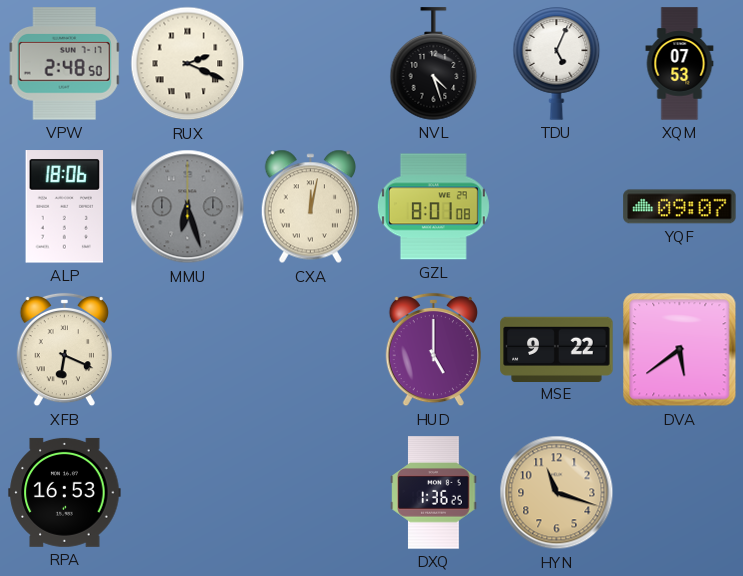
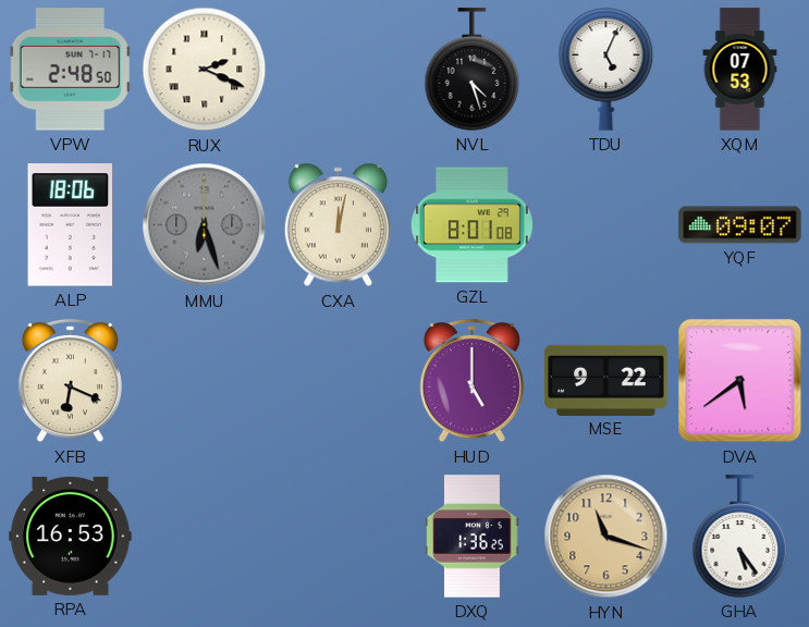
GHA: none -> 5:24
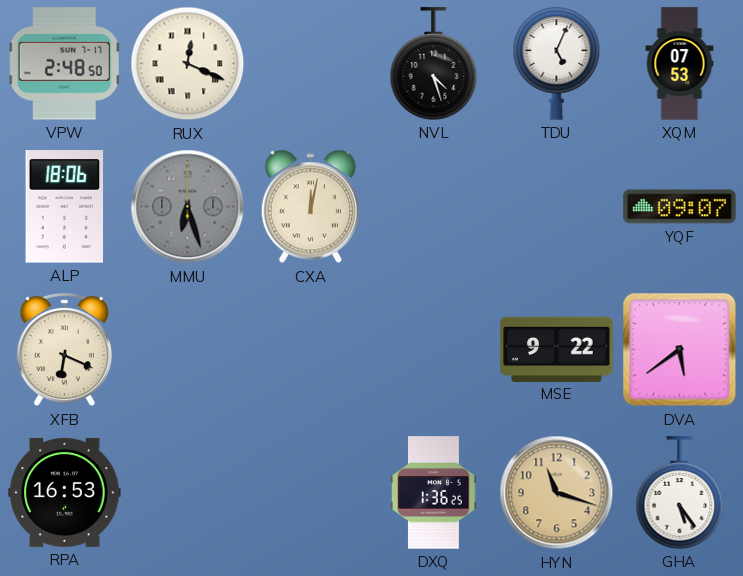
RUX: 2:19 -> 12:19
GZL: 8:01 -> none
HUD: 5:00 -> none
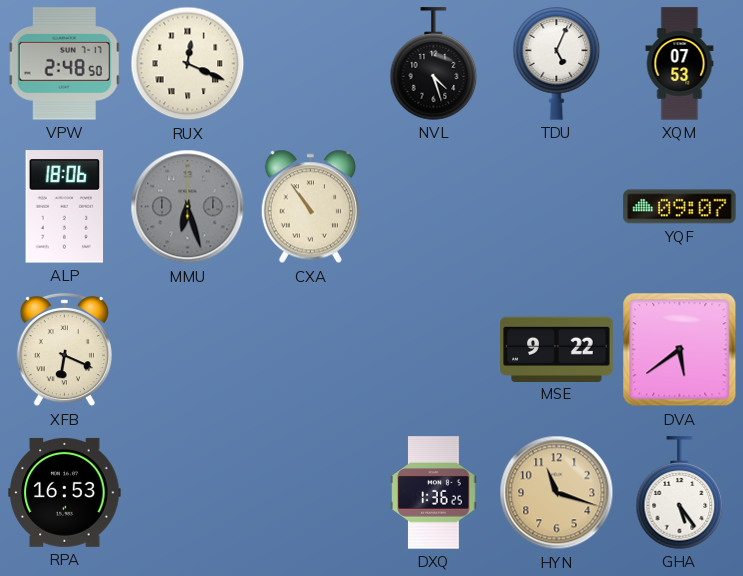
CXA: 12:02 -> 10:54
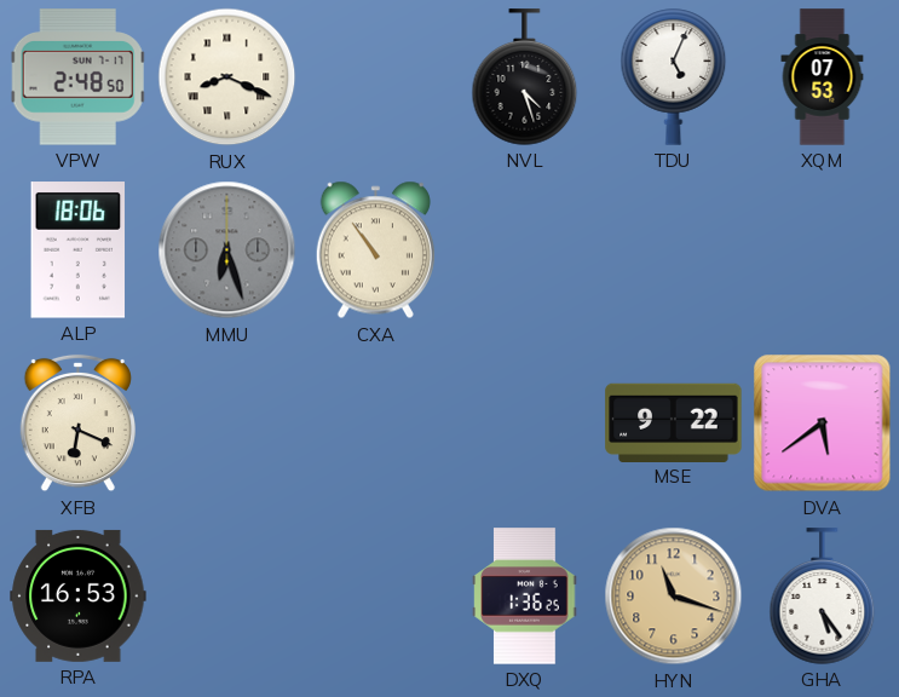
RUX: 12:19 -> 8:19
YQF: 09:07 -> none
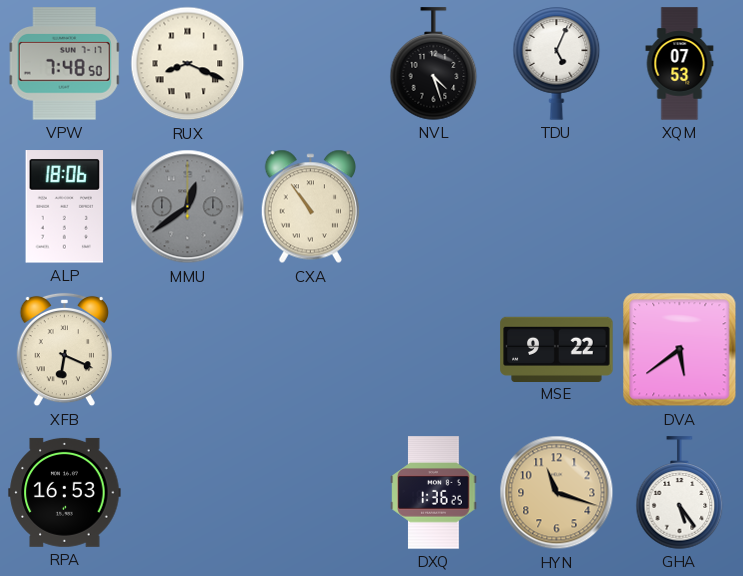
VPW: 2:48 -> 7:48
MMU: 6:27 -> 12:39
